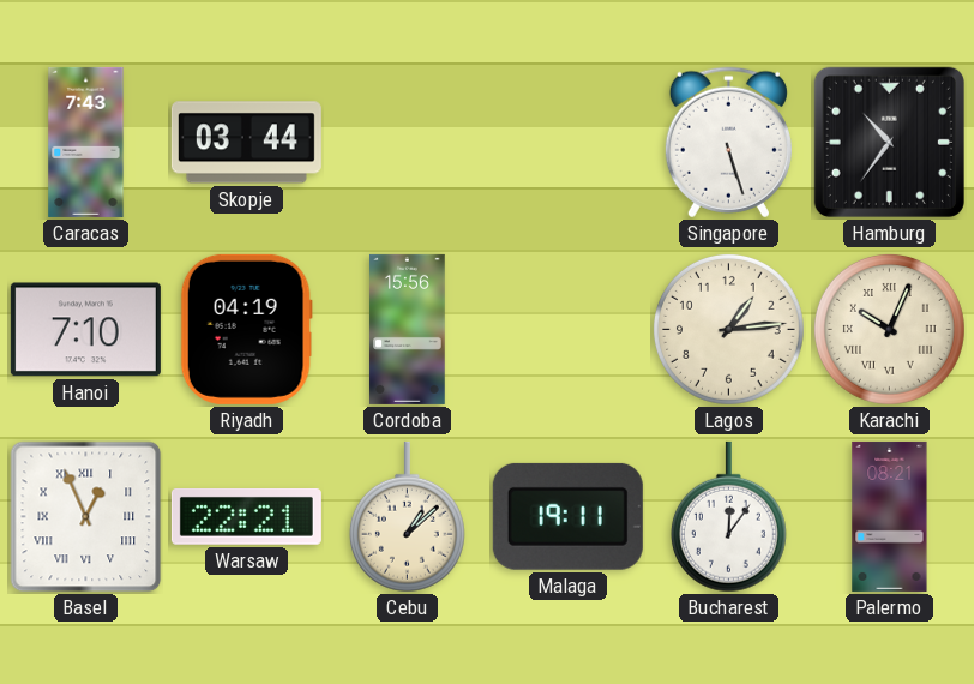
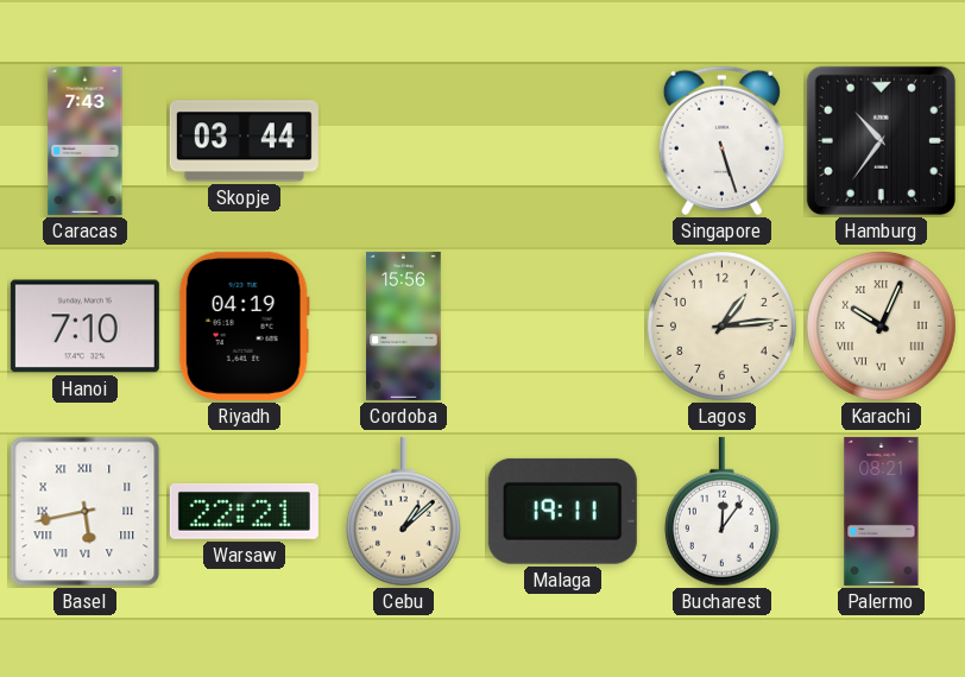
Basel: 12:56 -> 5:43
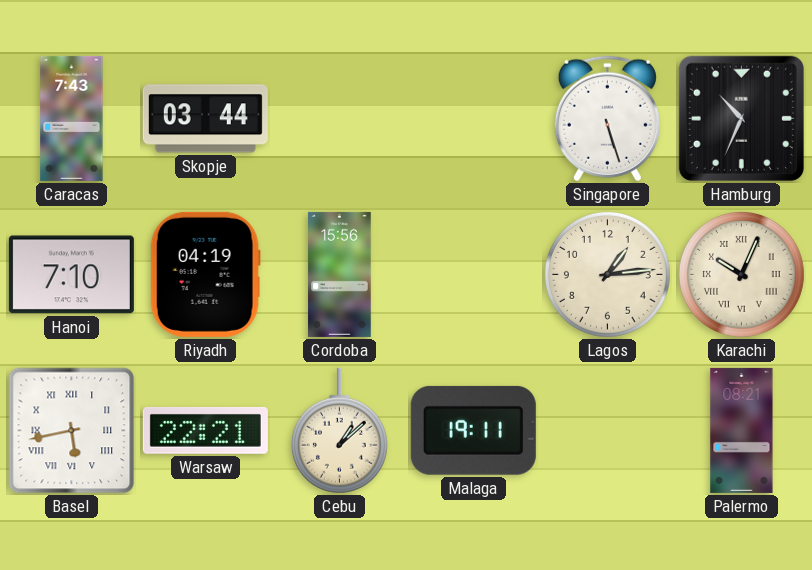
Hamburg: 10:36 -> 10:34
Bucharest: 12:06 -> none
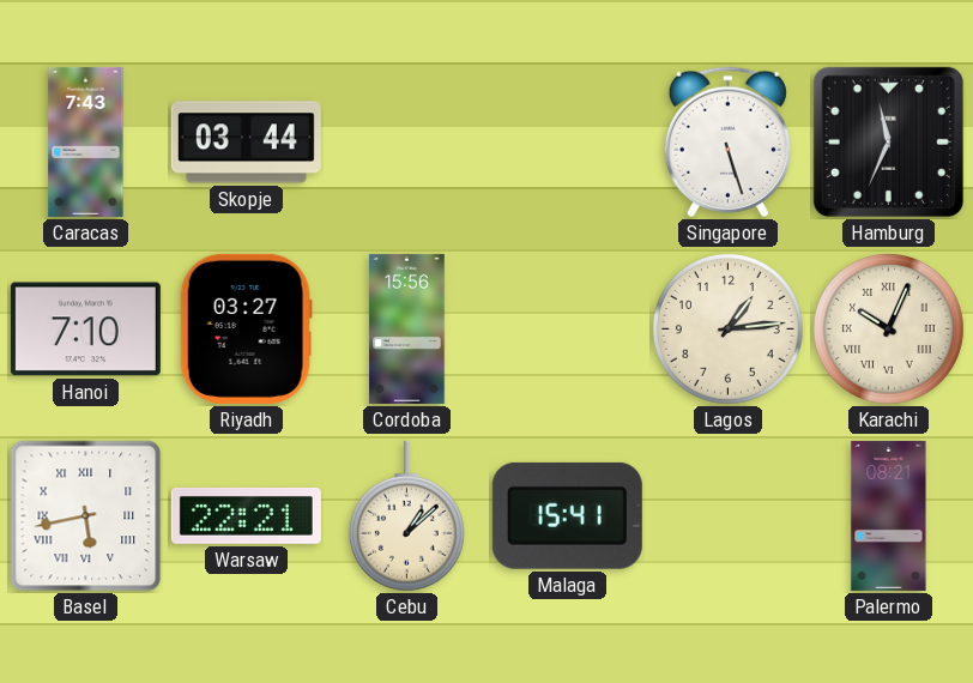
Hamburg: 10:34 -> 11:34
Riyadh: 04:19 -> 03:27
Malaga: 19:11 -> 15:41
